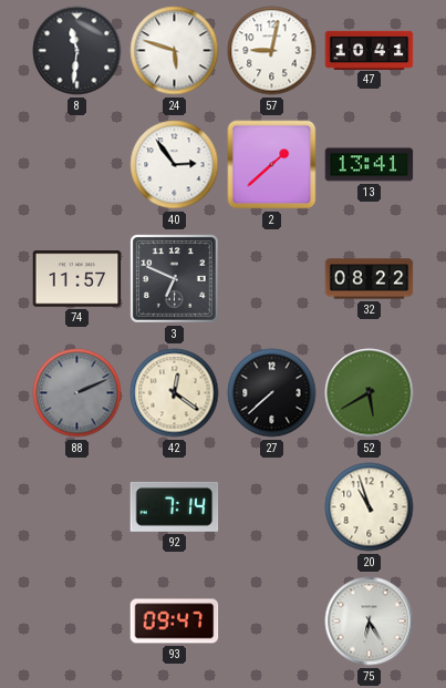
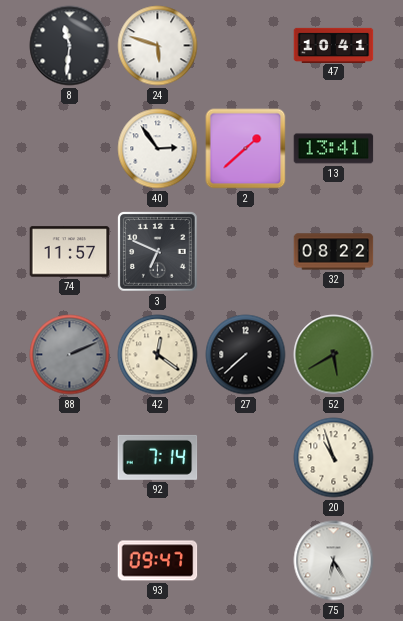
57: 9:02 -> none
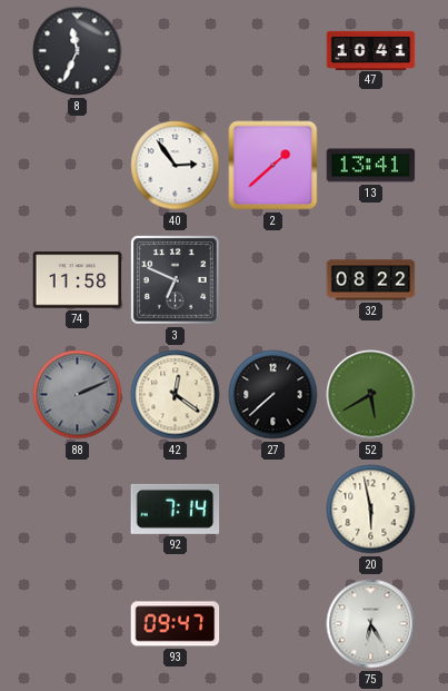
8: 11:31 -> 11:34
24: 5:48 -> none
74: 11:57 -> 11:58
20: 10:57 -> 5:58
